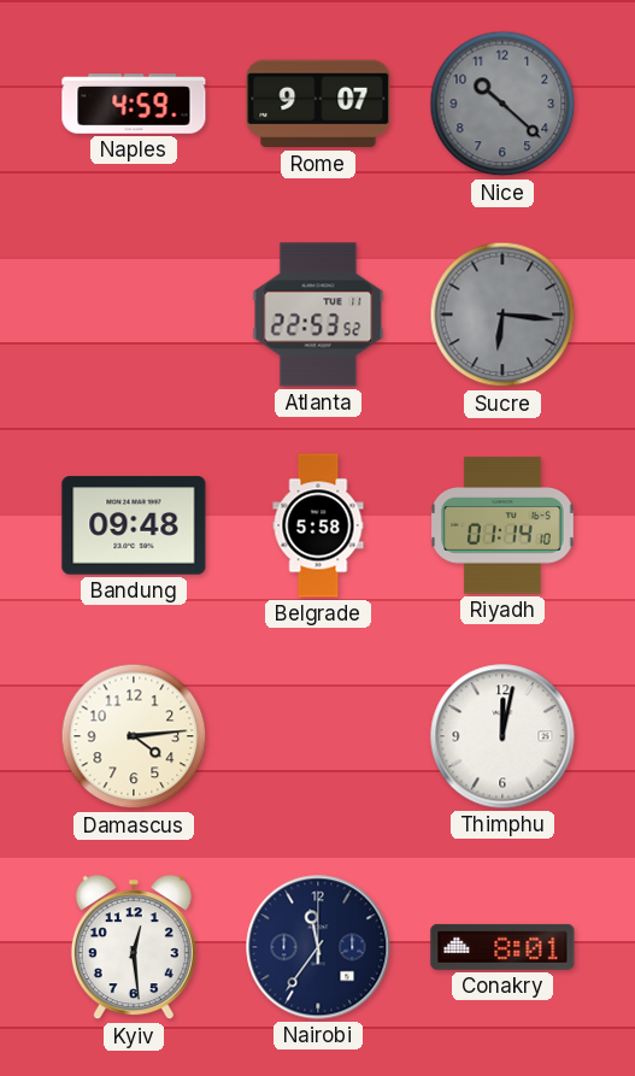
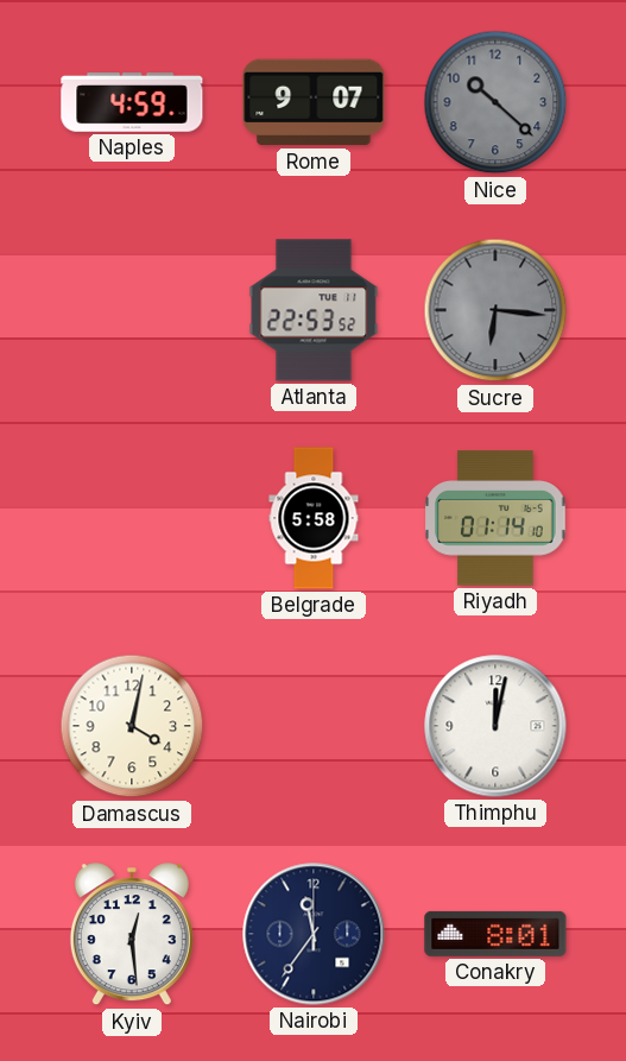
Bandung: 09:48 -> none
Damascus: 4:14 -> 4:02
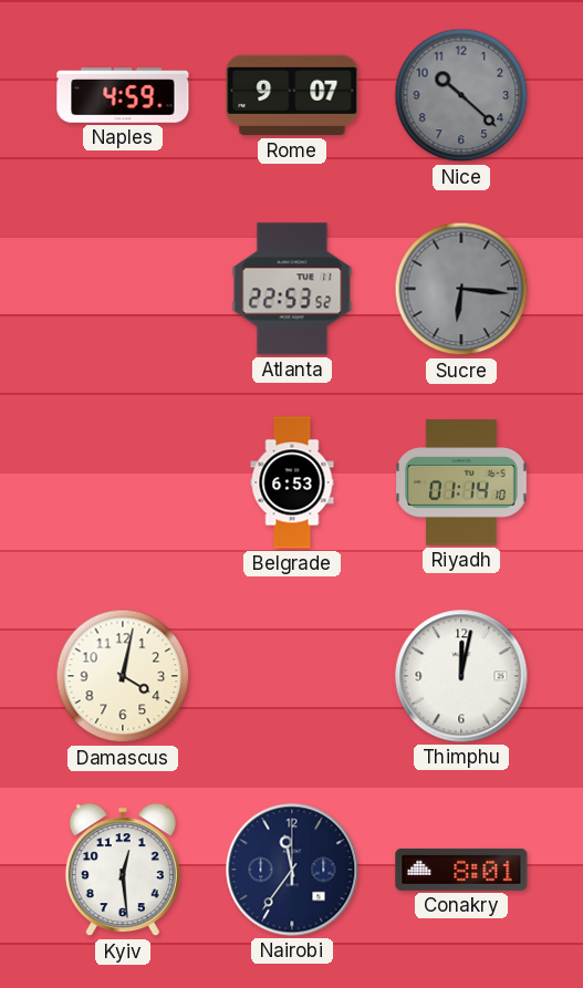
Belgrade: 5:58 -> 6:53
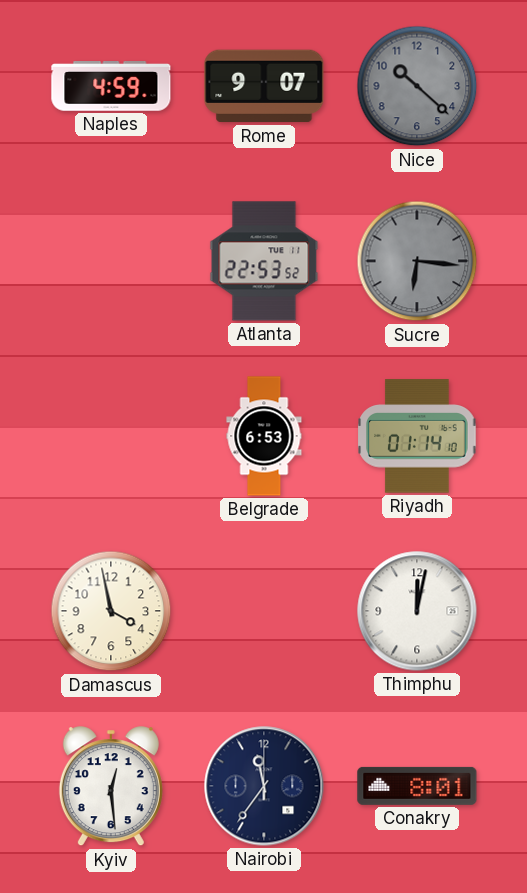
Damascus: 4:02 -> 3:58
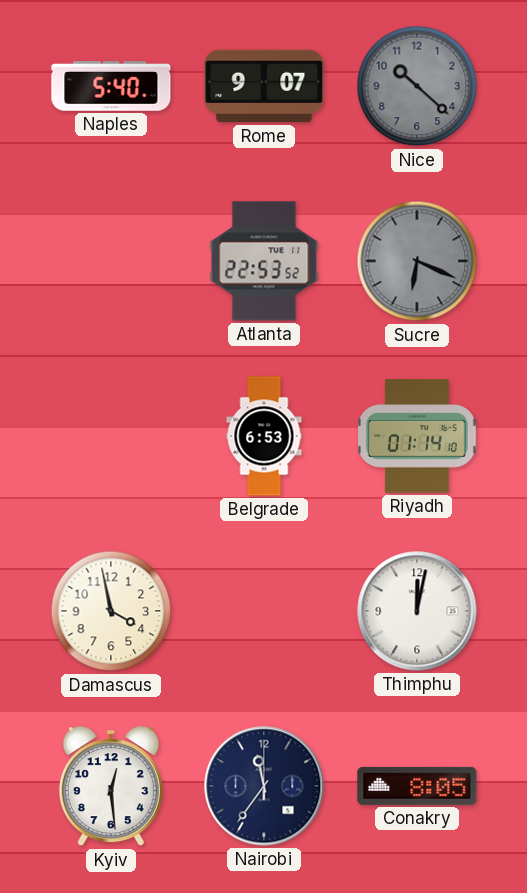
Naples: 4:59 -> 5:40
Sucre: 6:16 -> 6:19
Conakry: 8:01 -> 8:05
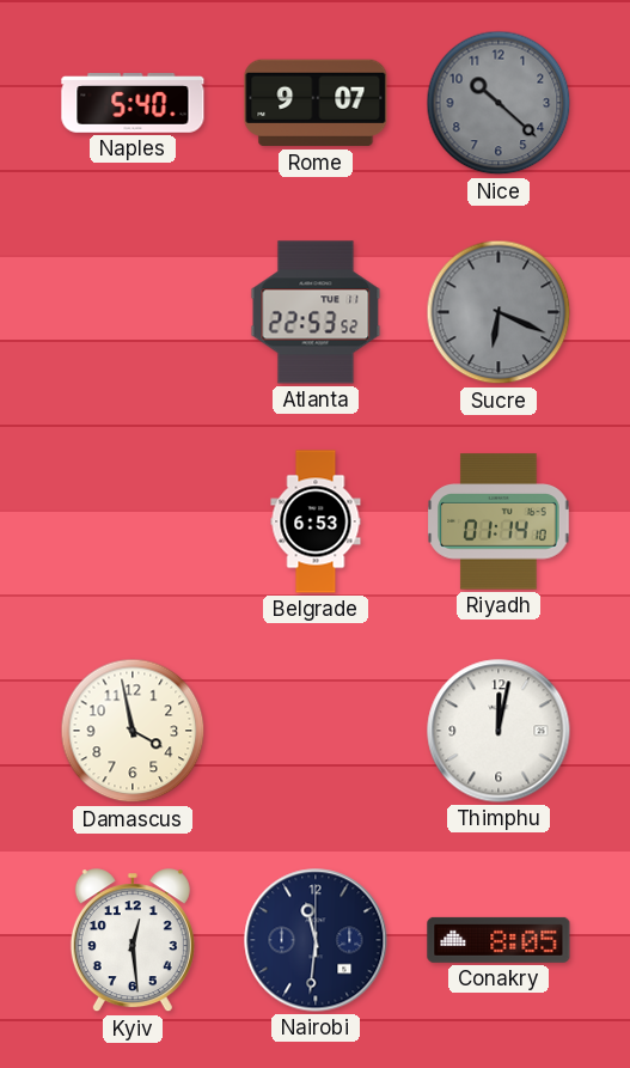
Nairobi: 11:36 -> 11:31
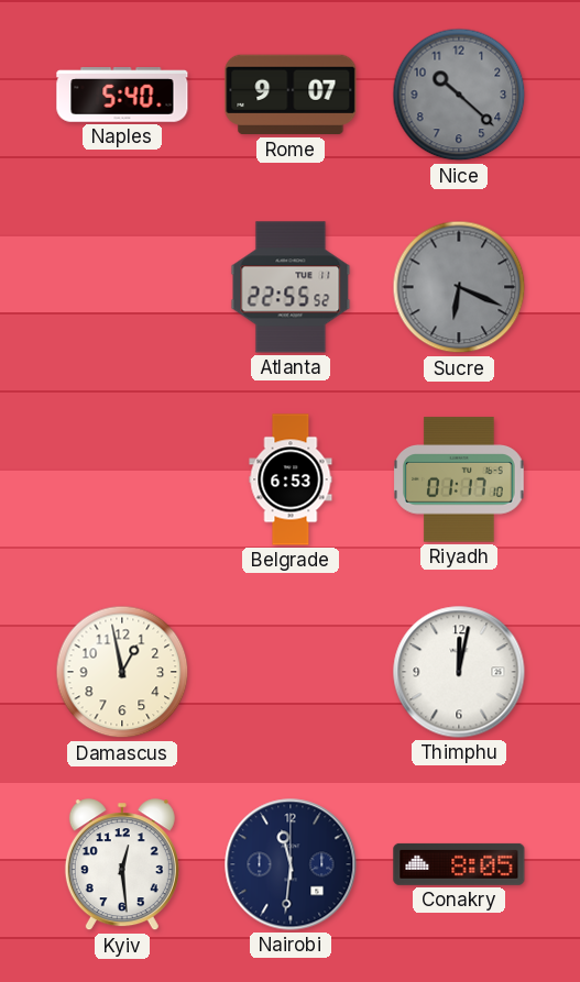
Atlanta: 22:53 -> 22:55
Riyadh: 01:14 -> 01:17
Damascus: 3:58 -> 12:58
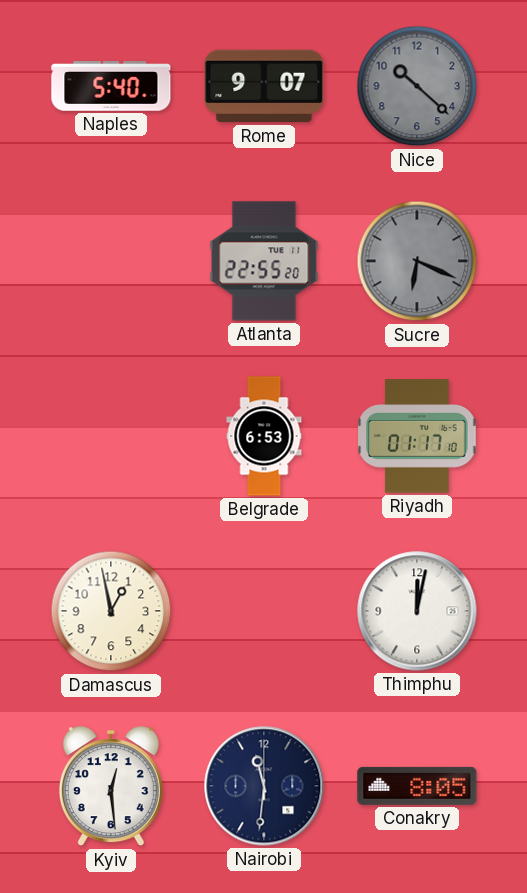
Atlanta: 22:55:52 -> 22:55:20
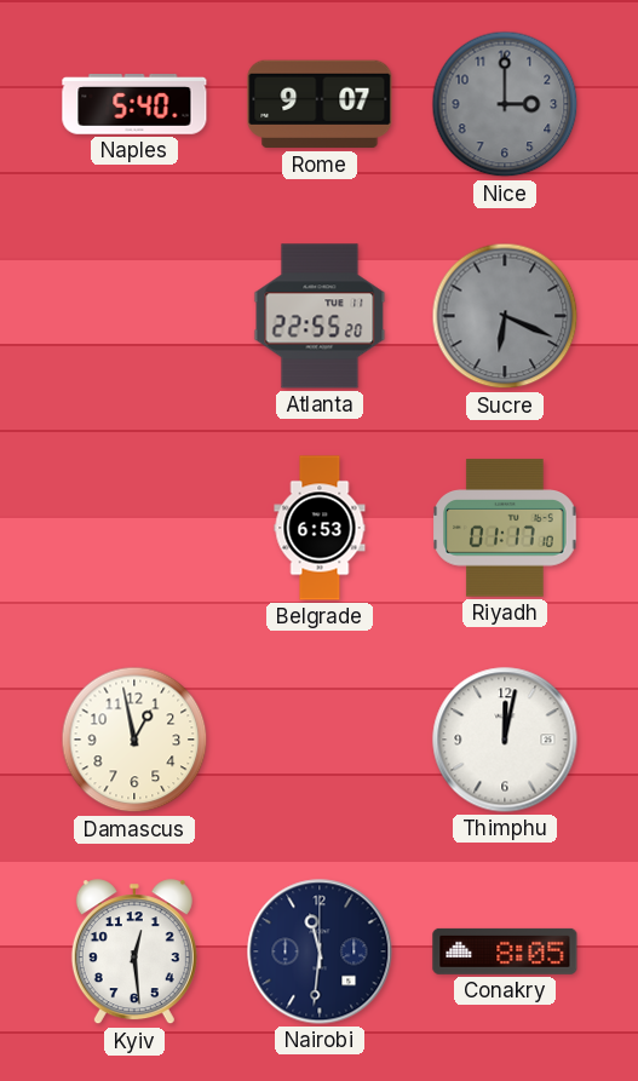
Nice: 10:22 -> 3:00
